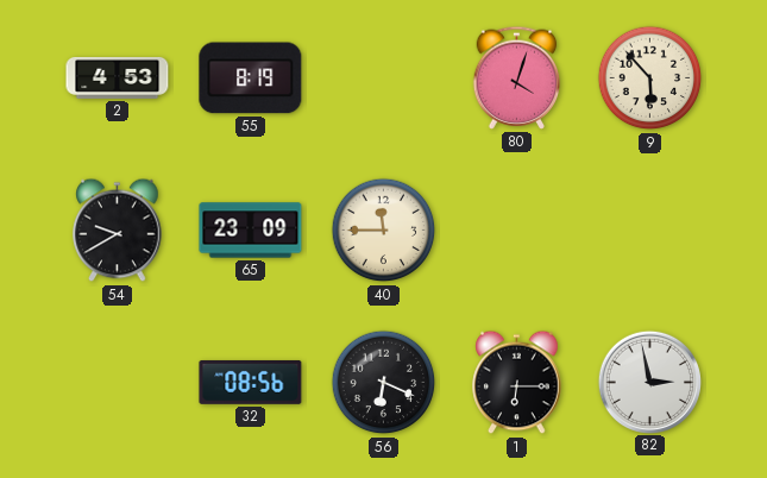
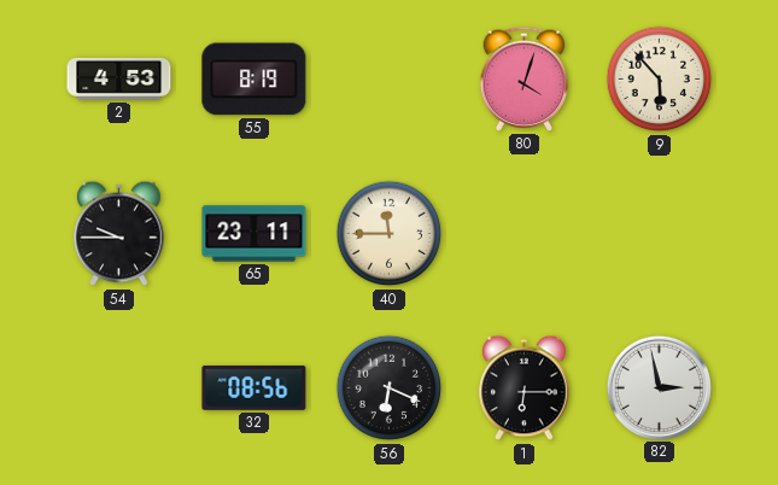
54: 9:40 -> 9:45
65: 23:09 -> 23:11
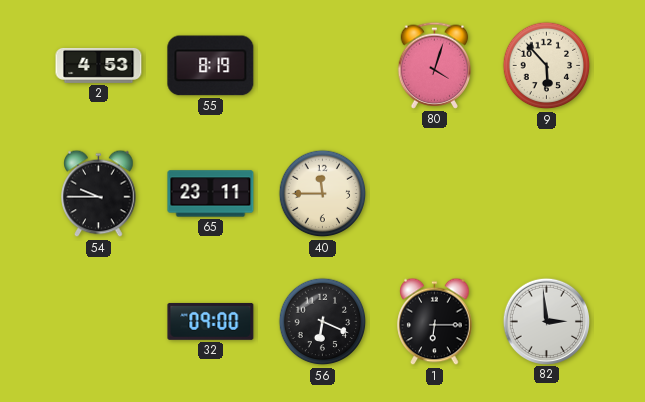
32: 08:56 -> 09:00
82: 2:58 -> 2:59
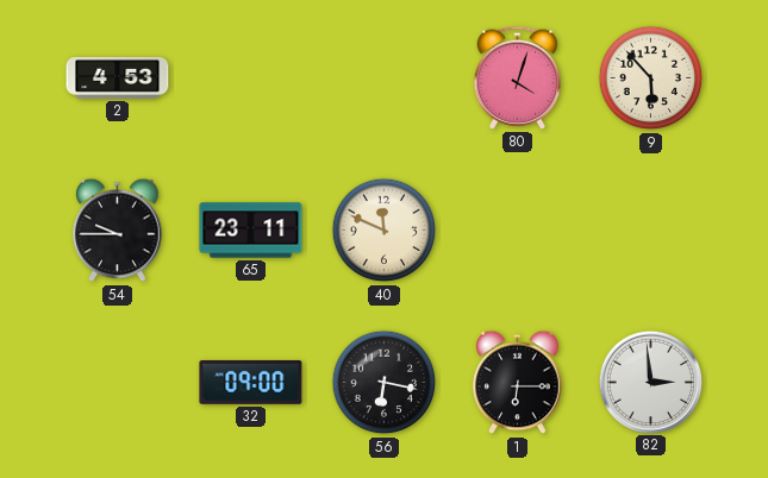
55: 8:19 -> none
40: 11:45 -> 11:49
56: 6:19 -> 6:17
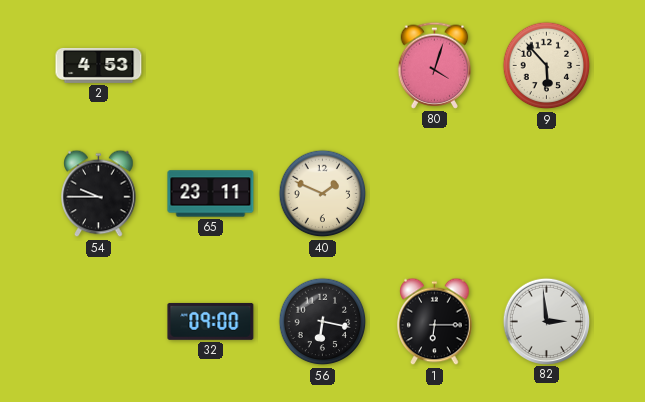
40: 11:49 -> 1:49
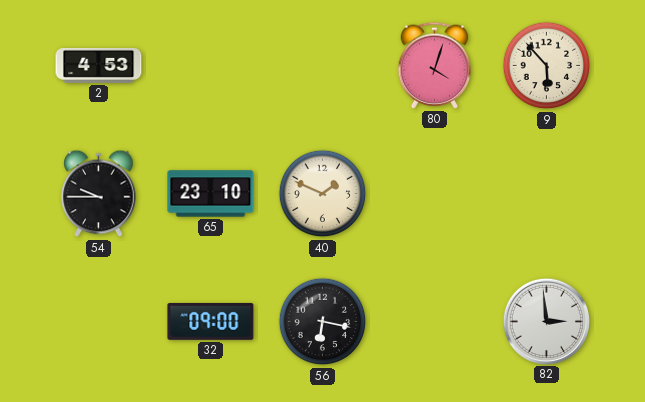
65: 23:11 -> 23:10
1: 6:15 -> none
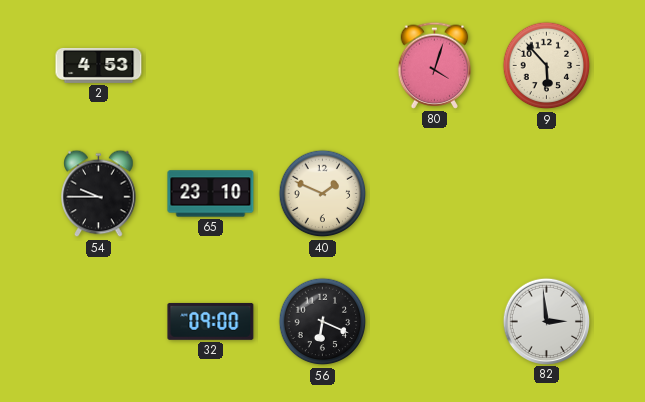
56: 6:17 -> 6:19
